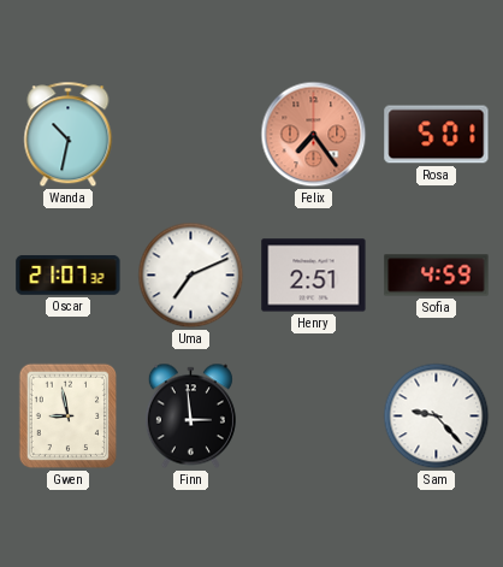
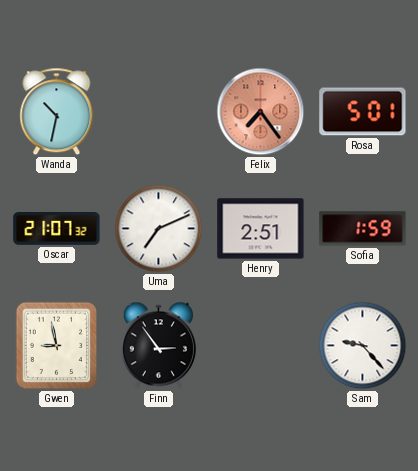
Sofia: 4:59 -> 1:59
Finn: 2:59 -> 2:54
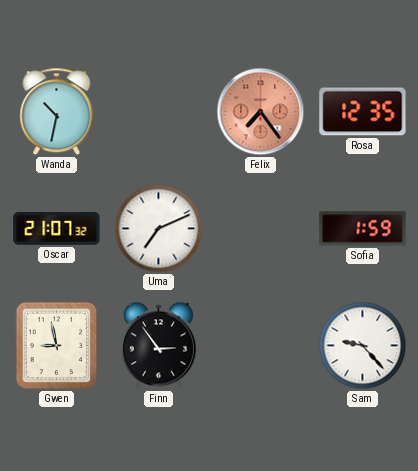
Rosa: 5:01 -> 12:35
Henry: 2:51 -> none
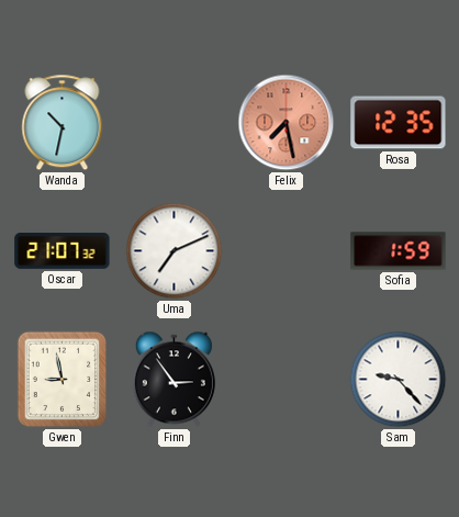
Felix: 7:24 -> 7:28
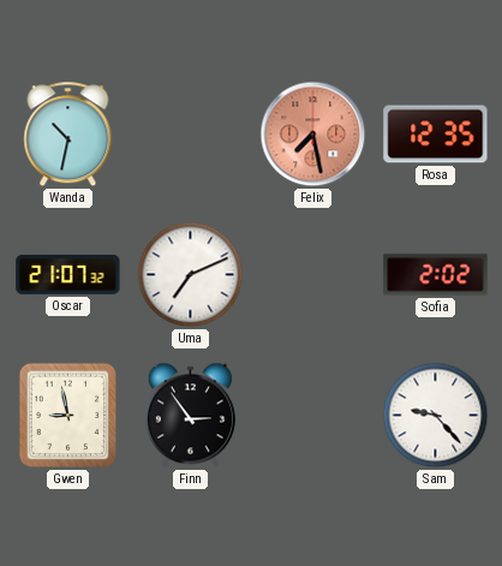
Sofia: 1:59 -> 2:02
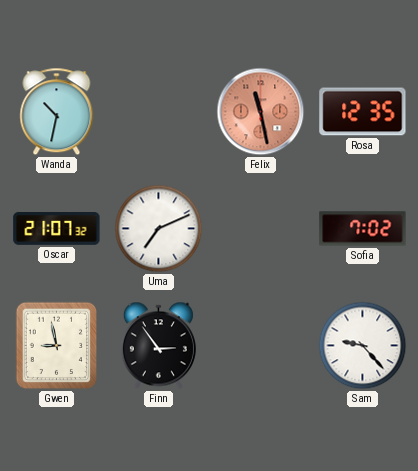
Felix: 7:28 -> 11:28
Sofia: 2:02 -> 7:02
